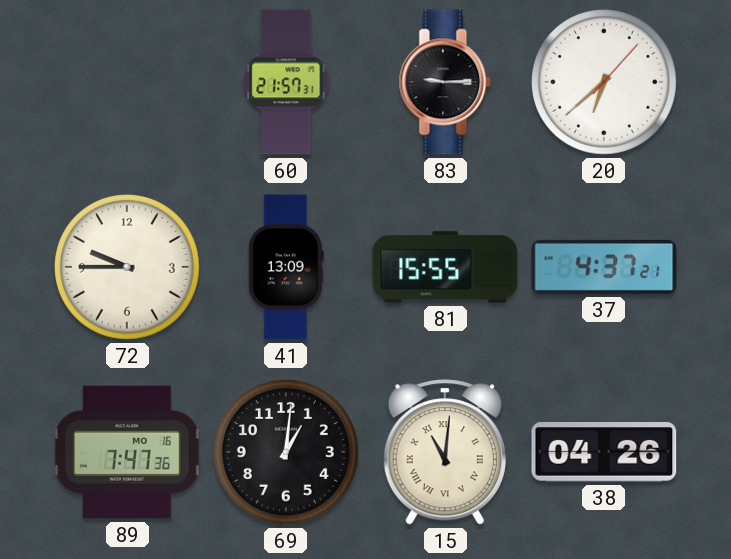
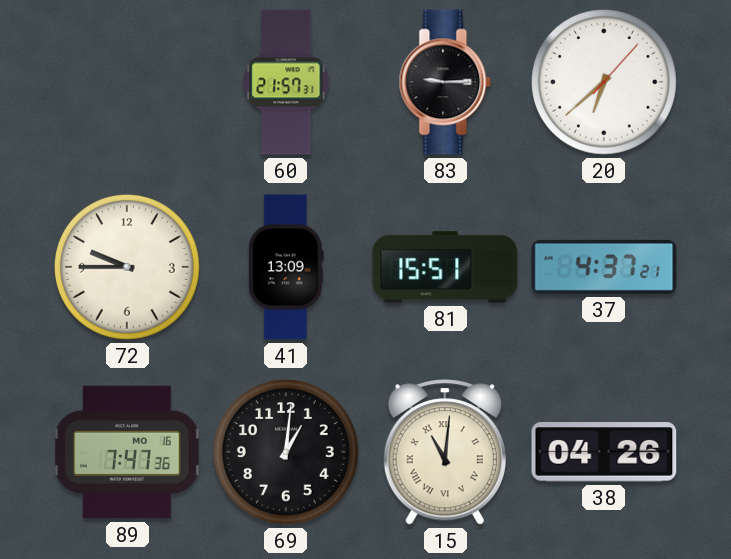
81: 15:55 -> 15:51
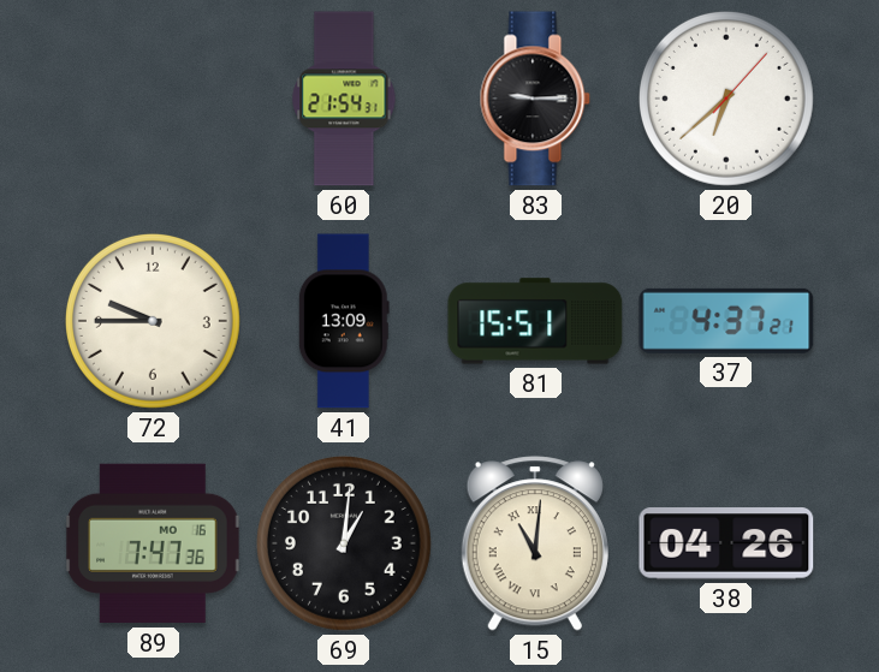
60: 21:57 -> 21:54
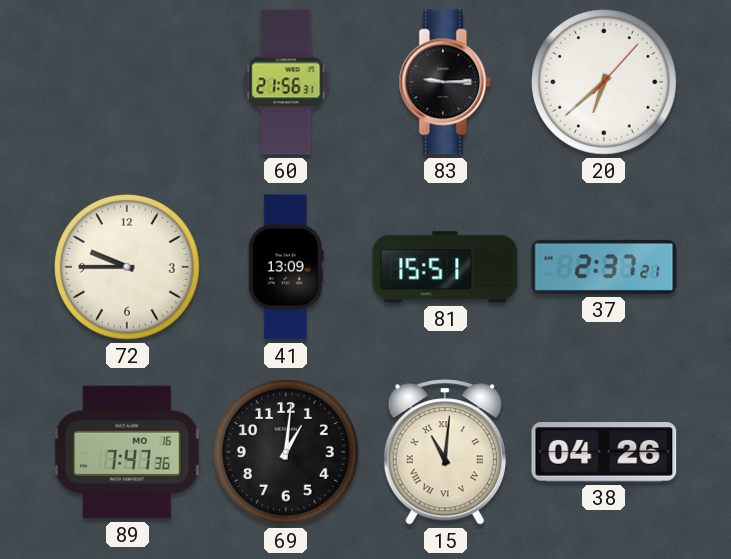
60: 21:54 -> 21:56
37: 4:37 -> 2:37
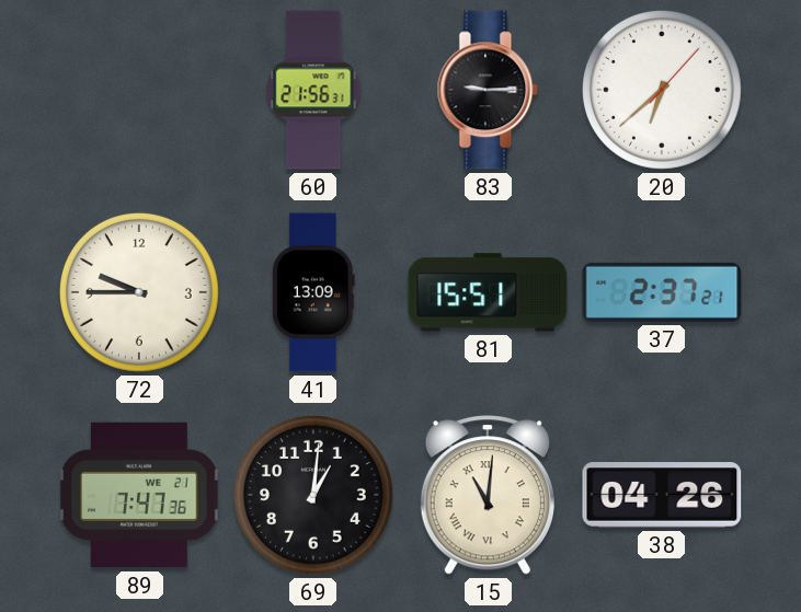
89 date: MO 16 -> WE 21
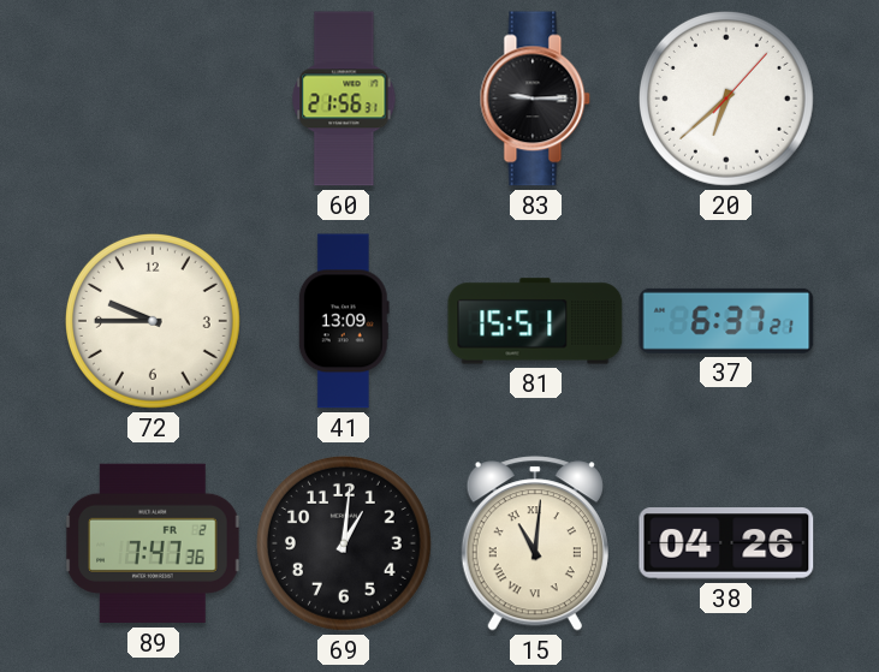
37: 2:37 -> 6:37
89 date: WE 21 -> FR 2
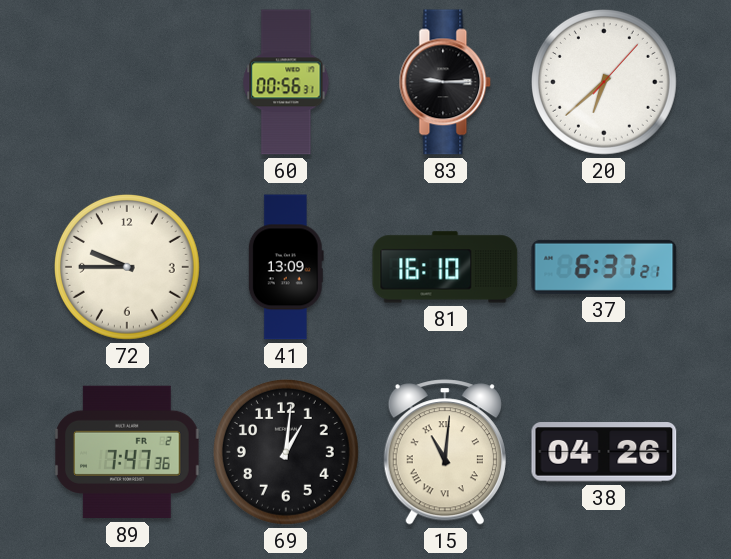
60: 21:56 -> 00:56
81: 15:51 -> 16:10
